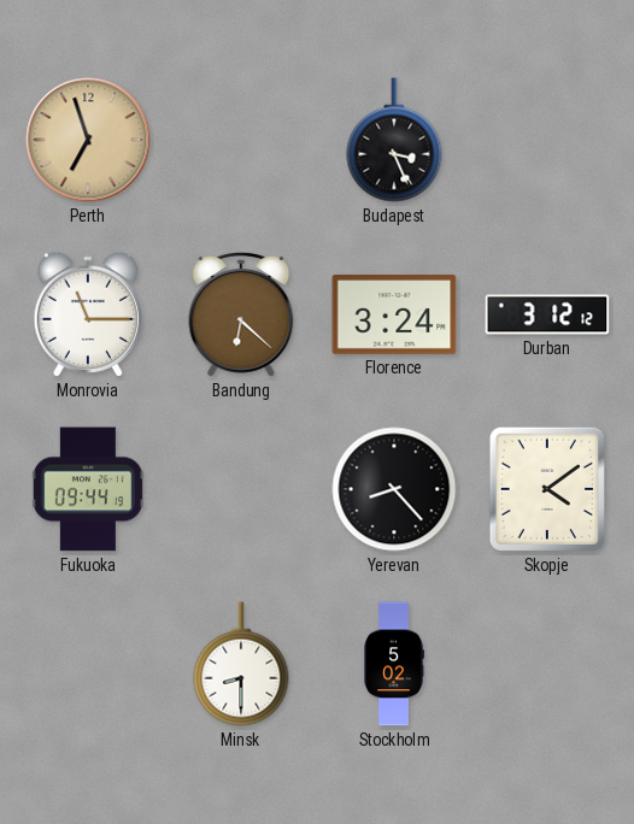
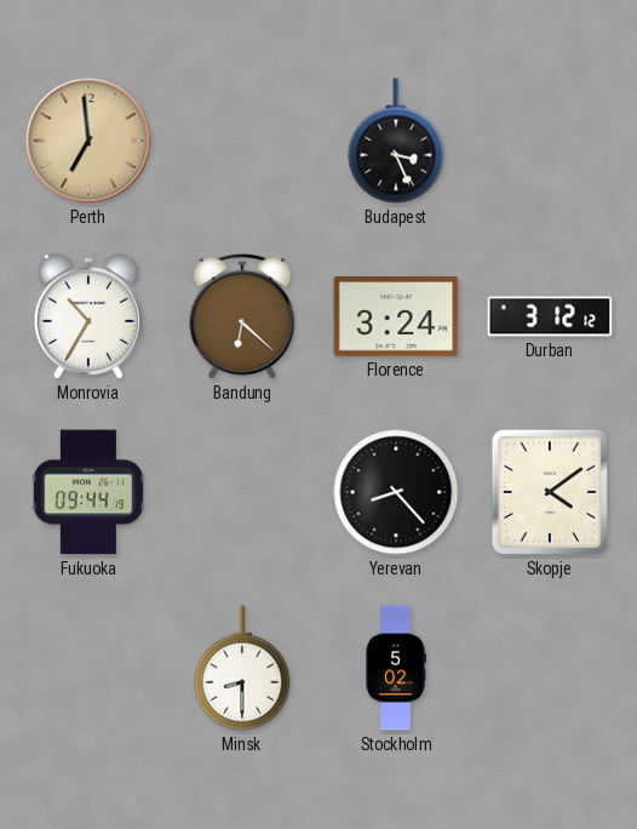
Perth: 6:57 -> 6:59
Monrovia: 11:15 -> 10:35
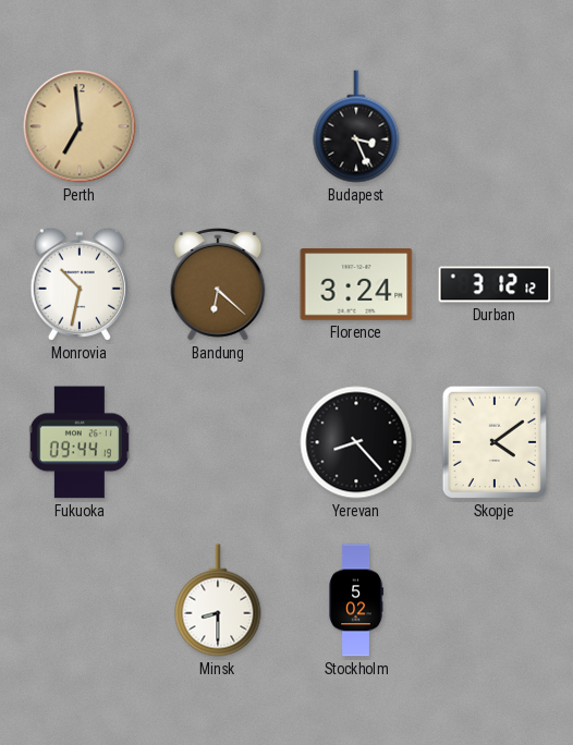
Monrovia: 10:35 -> 10:32
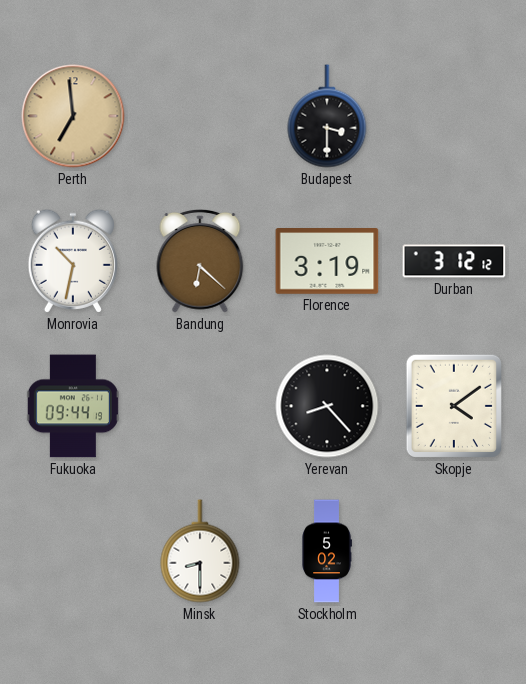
Budapest: 3:26 -> 3:30
Florence: 3:24 -> 3:19
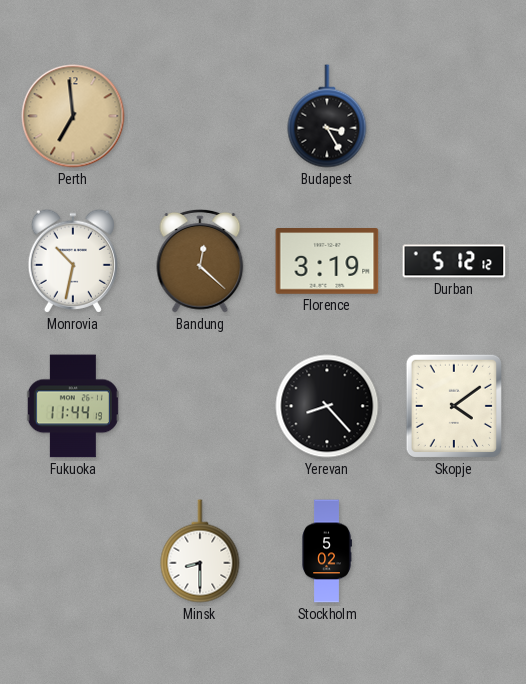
Budapest: 3:30 -> 3:25
Bandung: 6:22 -> 12:22
Durban: 3:12 -> 5:12
Fukuoka: 09:44 -> 11:44
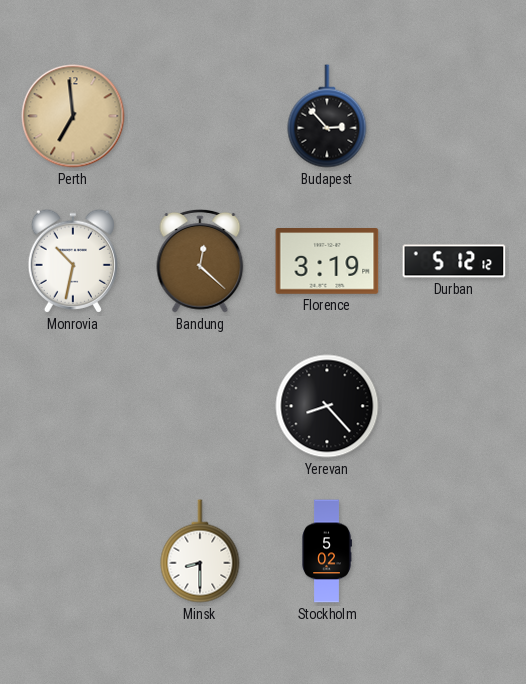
Budapest: 3:25 -> 2:53
Fukuoka: 11:44 -> none
Skopje: 4:09 -> none
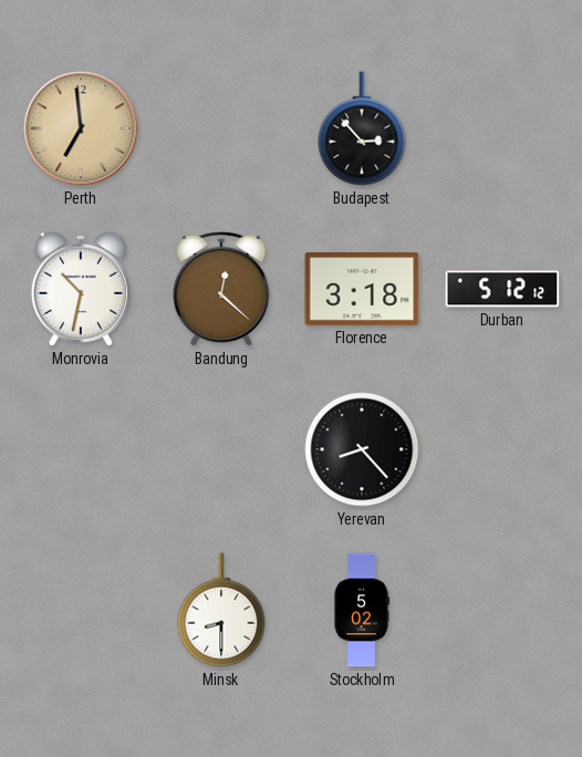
Florence: 3:19 -> 3:18
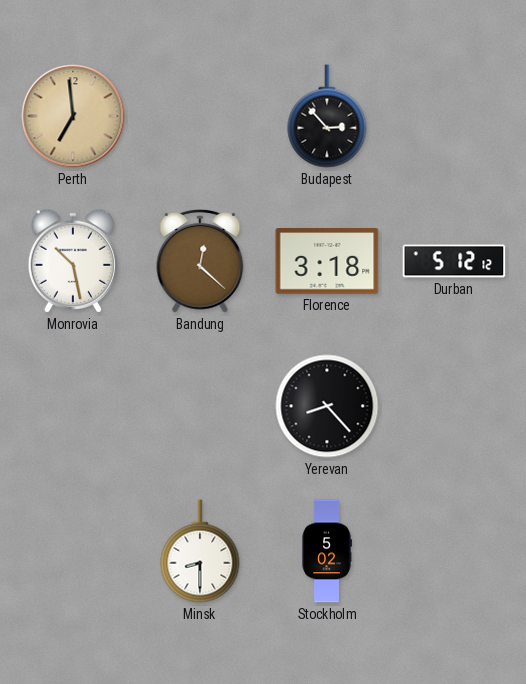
Monrovia: 10:32 -> 10:28
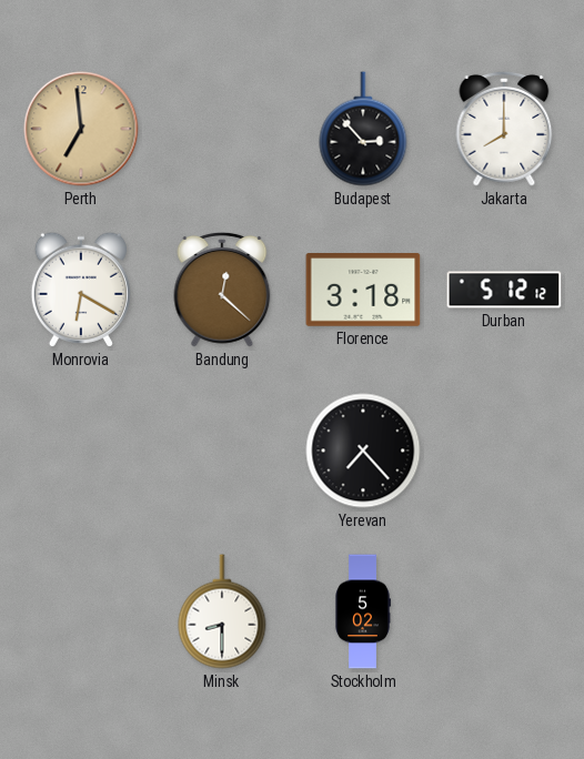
Jakarta: none -> 8:00
Monrovia: 10:28 -> 6:20
Yerevan: 8:23 -> 7:23
